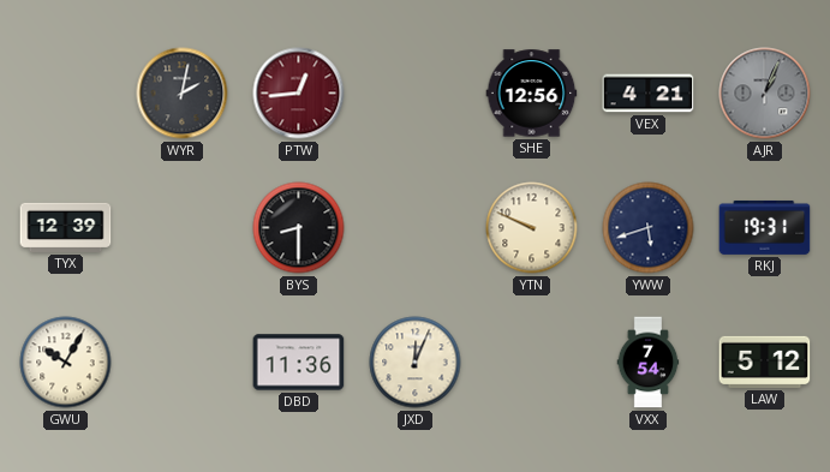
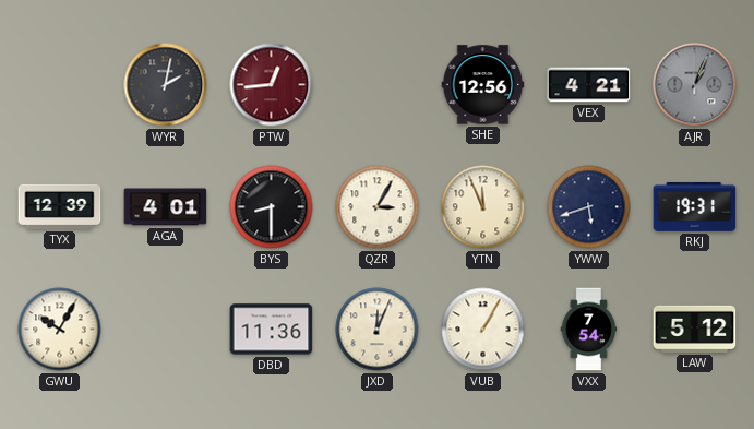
AGA: none -> 4:01
QZR: none -> 3:05
YTN: 9:49 -> 11:56
VUB: none -> 1:05
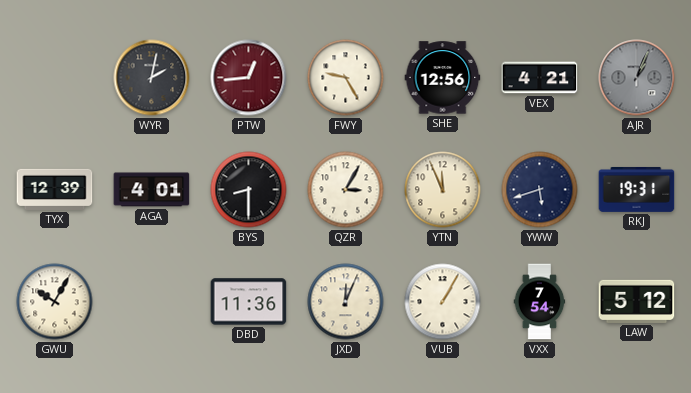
FWY: none -> 9:25
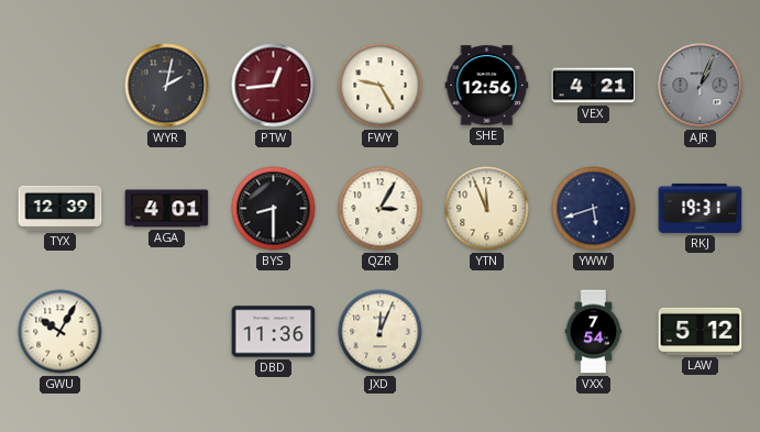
VUB: 1:05 -> none
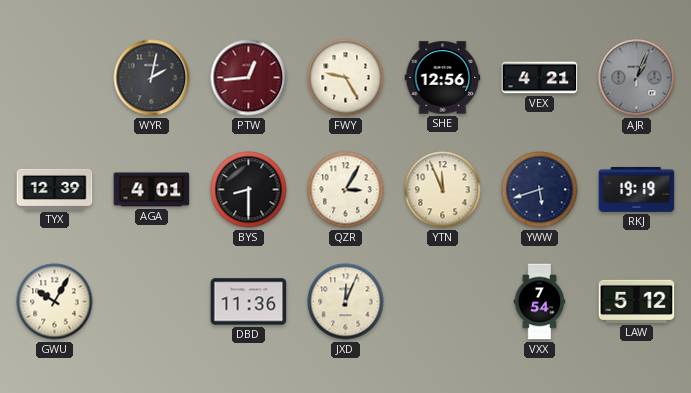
RKJ: 19:31 -> 19:19
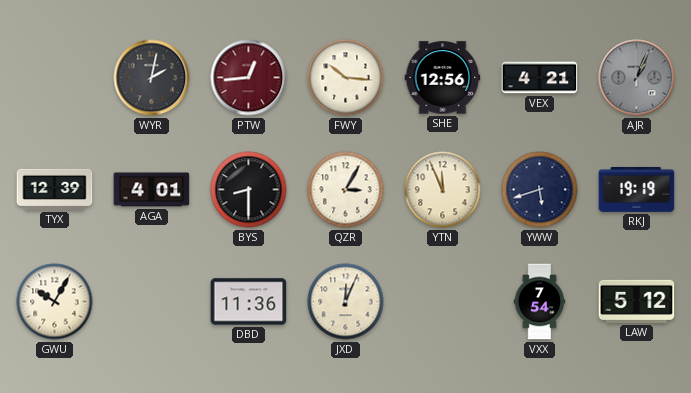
FWY: 9:25 -> 10:16
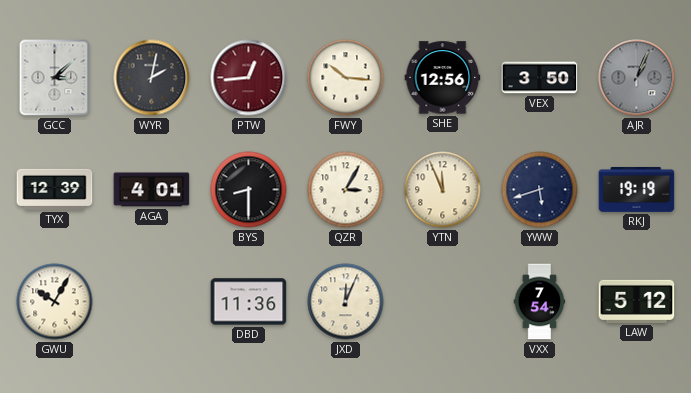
GCC: none -> 3:08
VEX: 4:21 -> 3:50
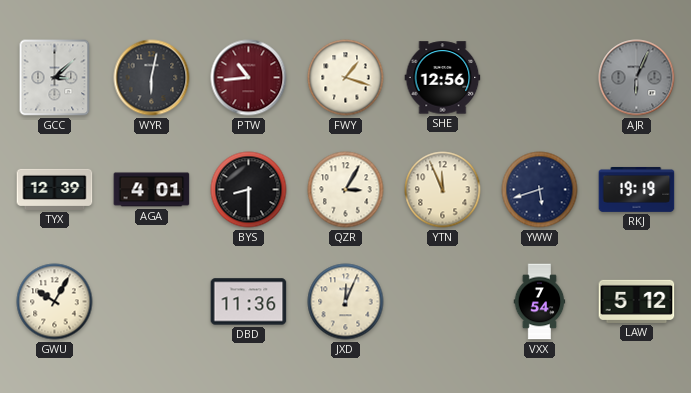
WYR: 2:02 -> 6:02
PTW: 12:44 -> 10:44
FWY: 10:16 -> 1:18
VEX: 3:50 -> none
AJR: 1:04 -> 6:04
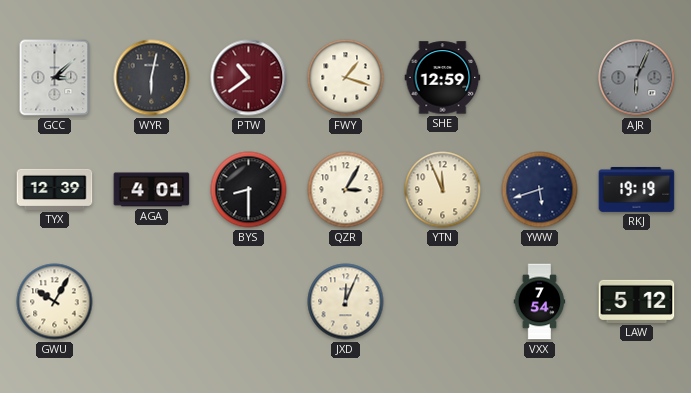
PTW: 10:44 -> 10:39
SHE: 12:56 -> 12:59
DBD: 11:36 -> none
